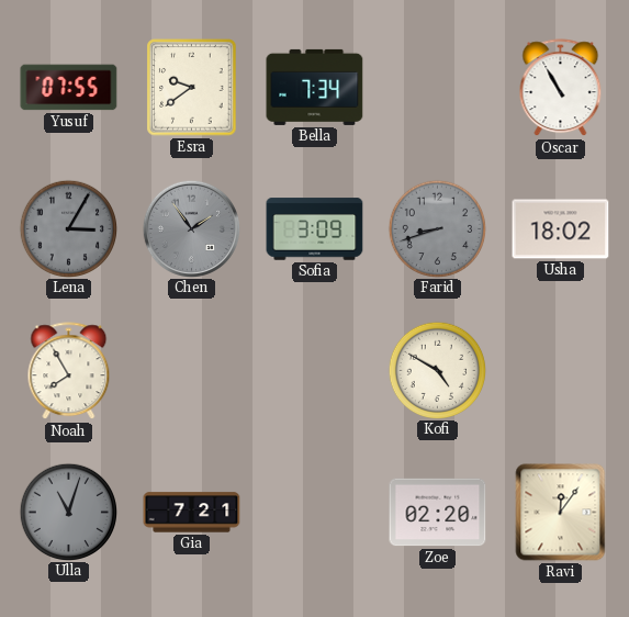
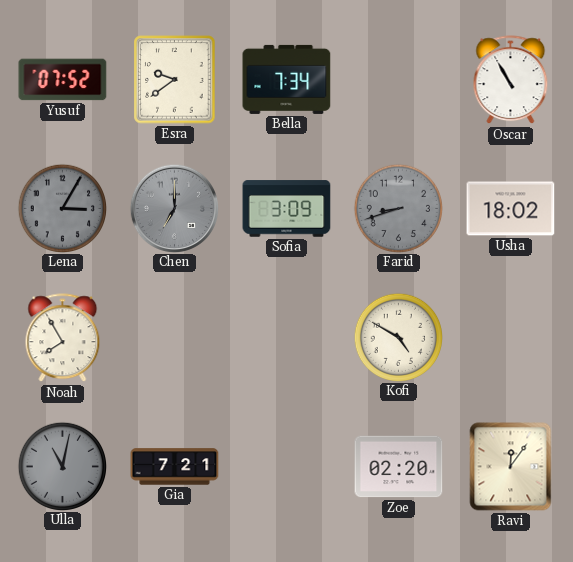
Yusuf: 07:55 -> 07:52
Chen: 1:54 -> 7:00
Ulla: 11:03 -> 11:02
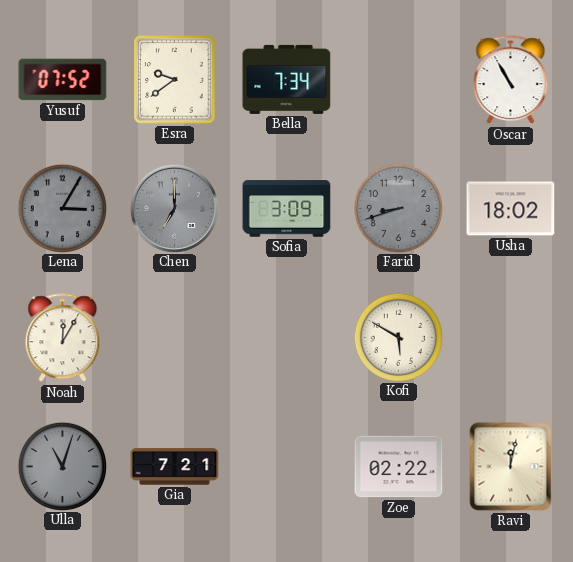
Noah: 7:55 -> 12:05
Kofi: 4:50 -> 5:50
Ulla: 11:02 -> 11:03
Zoe: 02:20 -> 02:22
Ravi: 12:06 -> 12:02
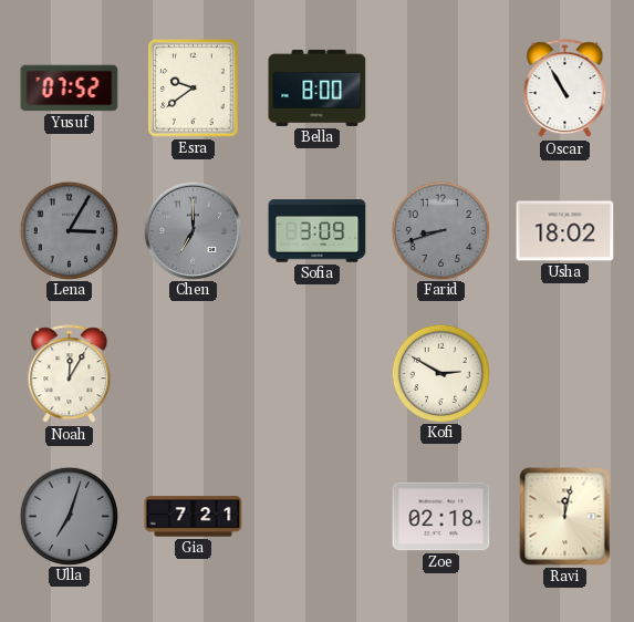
Bella: 7:34 -> 8:00
Kofi: 5:50 -> 2:50
Ulla: 11:03 -> 7:03
Zoe: 02:22 -> 02:18
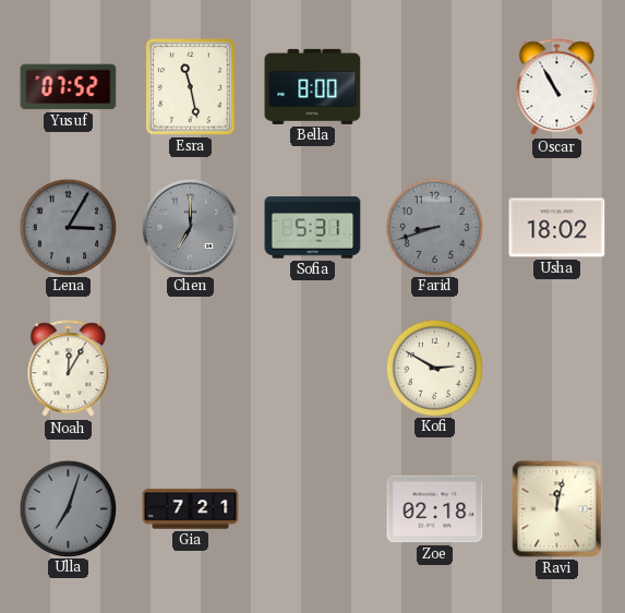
Esra: 9:39 -> 11:28
Sofia: 3:09 -> 5:31
